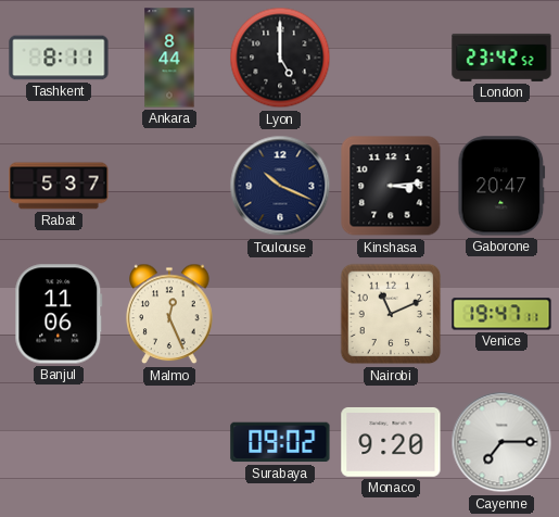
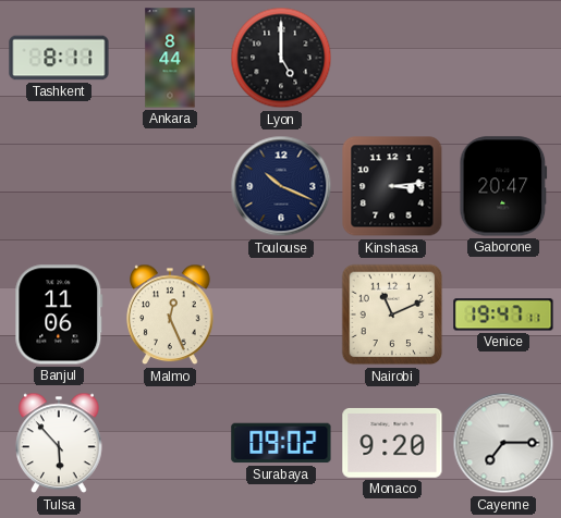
London: 23:42 -> none
Rabat: 5:37 -> none
Tulsa: none -> 5:53
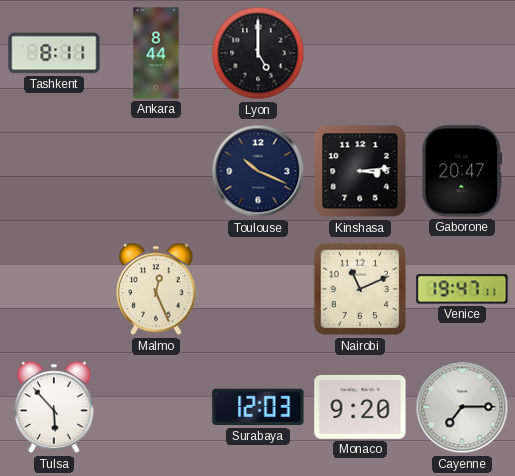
Banjul: 11:06 -> none
Surabaya: 09:02 -> 12:03
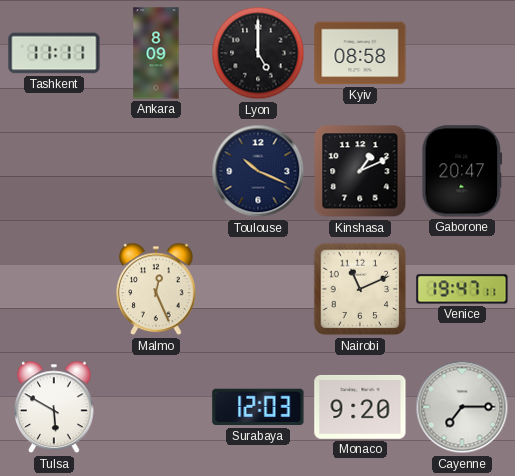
Tashkent: 8:11 -> 11:11
Ankara: 8:44 -> 8:09
Kyiv: none -> 08:58
Kinshasa: 3:14 -> 1:11
Tulsa: 5:53 -> 5:50
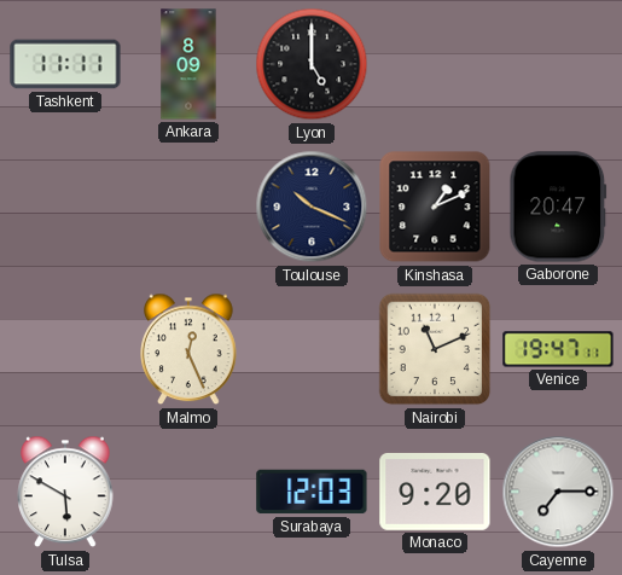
Kyiv: 08:58 -> none
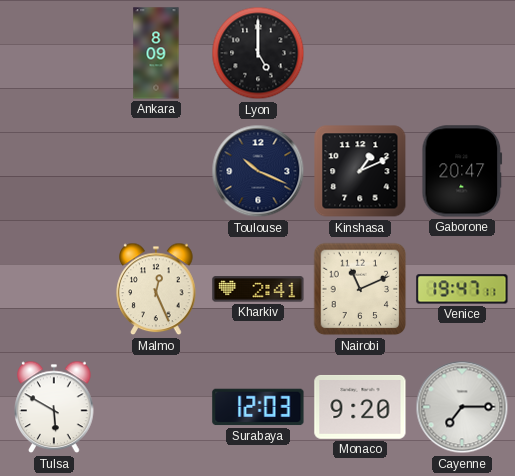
Tashkent: 11:11 -> none
Kharkiv: none -> 2:41
